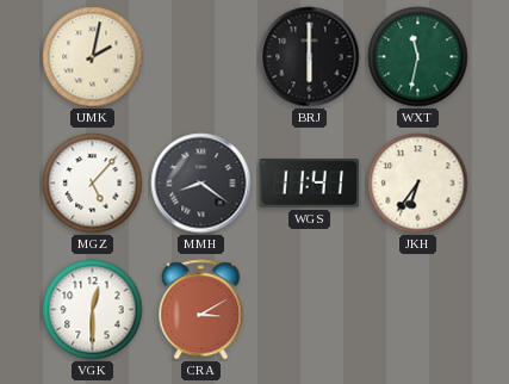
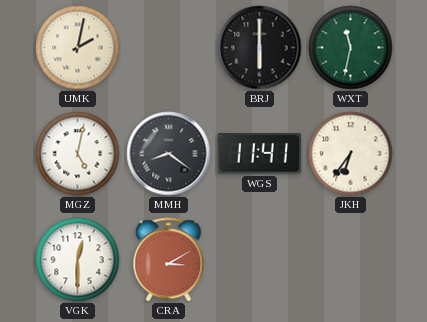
MGZ: 5:07 -> 5:02
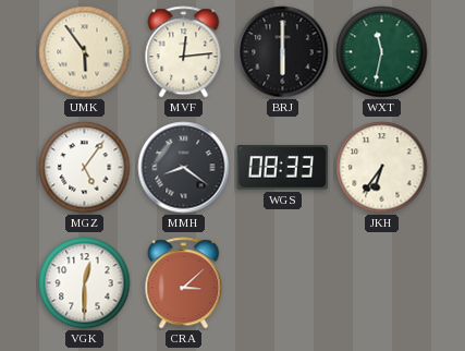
UMK: 2:02 -> 5:54
MVF: none -> 12:14
MGZ: 5:02 -> 5:06
WGS: 11:41 -> 08:33
CRA: 3:10 -> 3:08
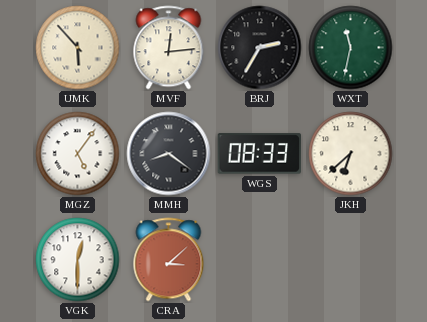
UMK: 5:54 -> 5:53
BRJ: 6:00 -> 2:35
JKH: 6:36 -> 6:38
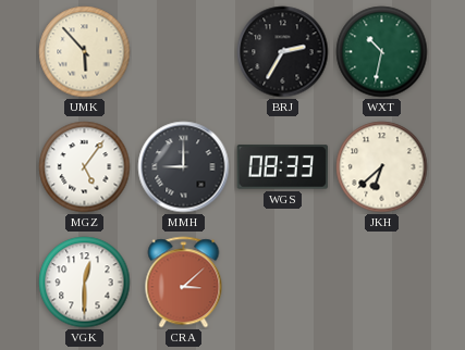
MVF: 12:14 -> none
WXT: 11:32 -> 10:32
MMH: 8:21 -> 9:00
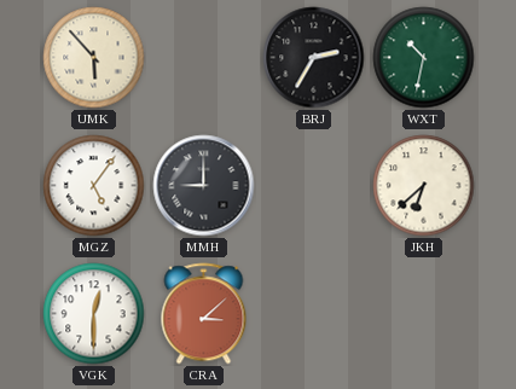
WGS: 08:33 -> none
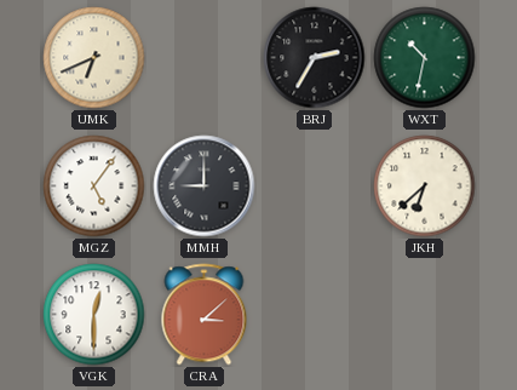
UMK: 5:53 -> 6:41
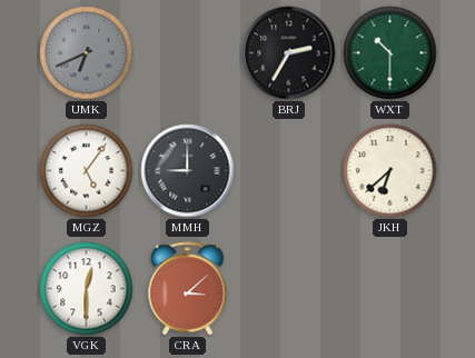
UMK dial: cream -> grey
WXT: 10:32 -> 10:30
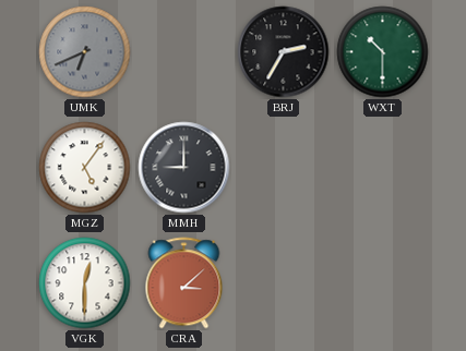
JKH: 6:38 -> none
